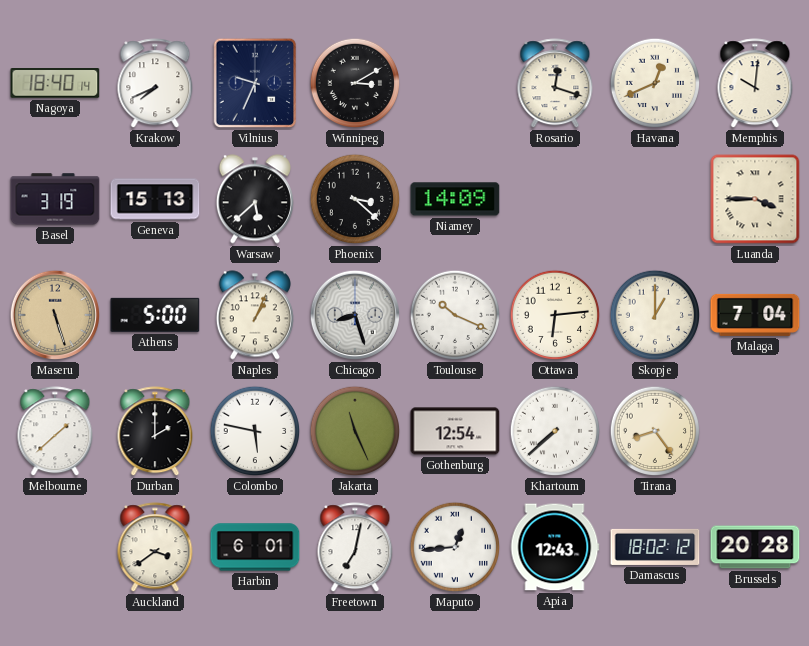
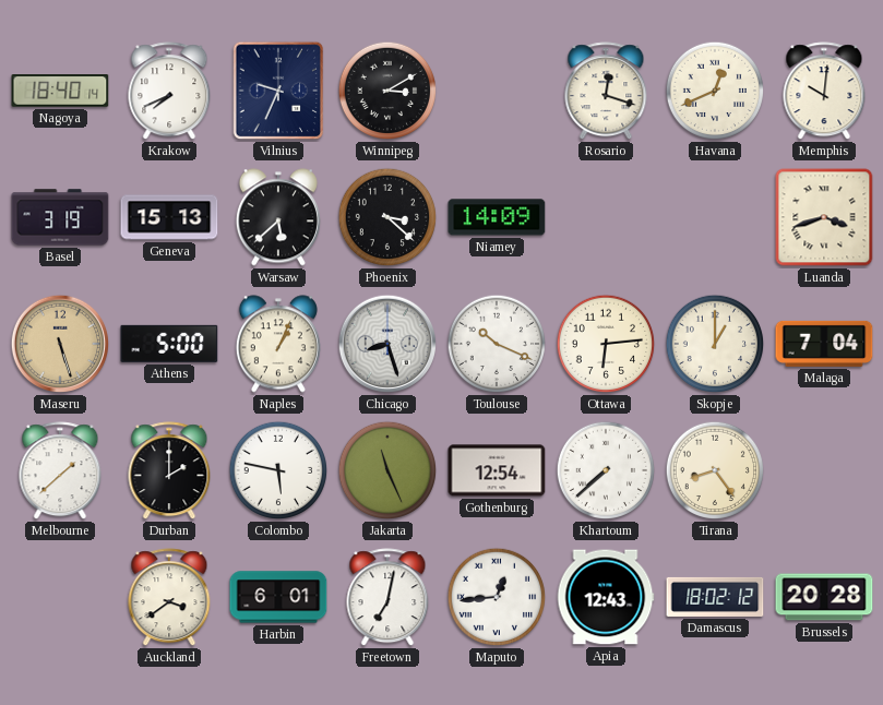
Luanda: 3:45 -> 3:42
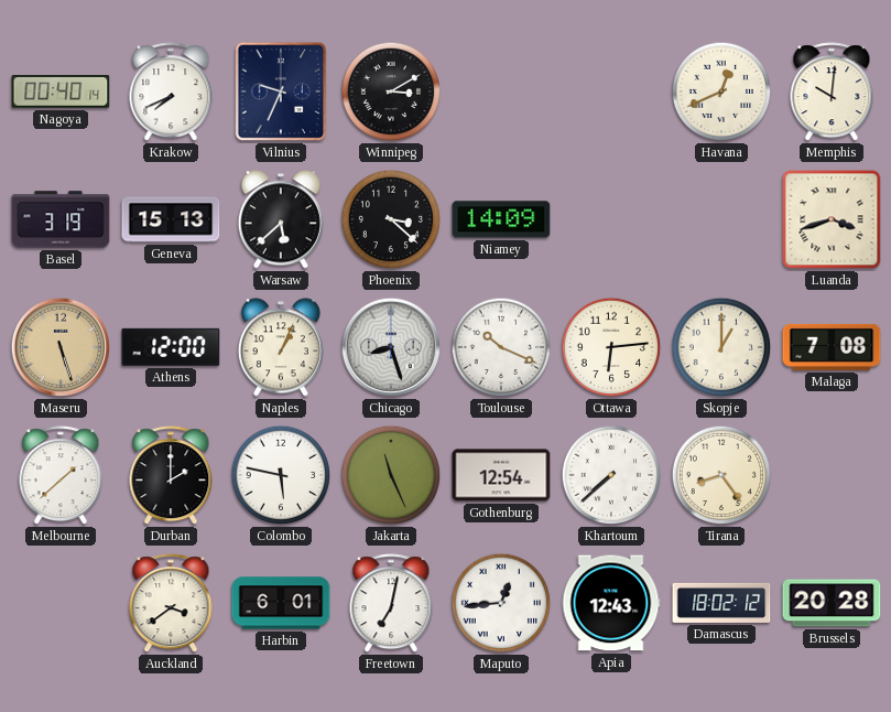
Nagoya: 18:40 -> 00:40
Rosario: 12:18 -> none
Athens: 5:00 -> 12:00
Malaga: 7:04 -> 7:08
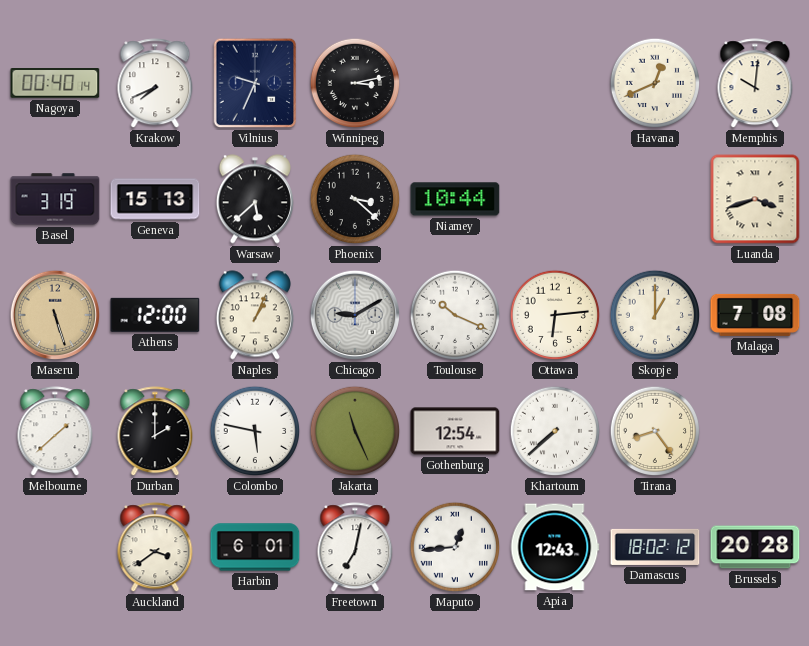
Winnipeg: 3:10 -> 3:13
Niamey: 14:09 -> 10:44
Chicago: 8:27 -> 9:10
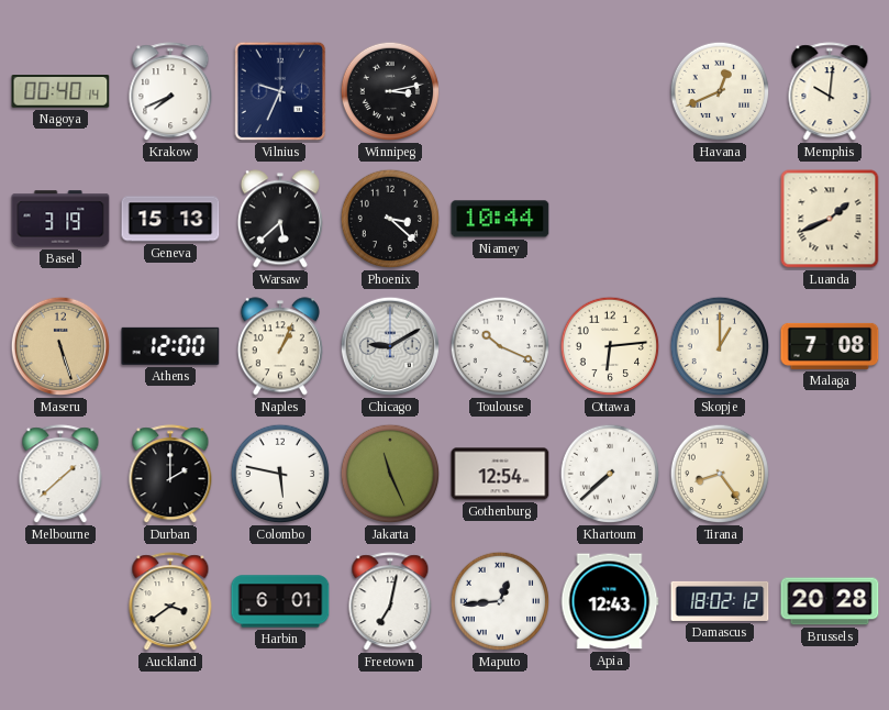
Luanda: 3:42 -> 1:41
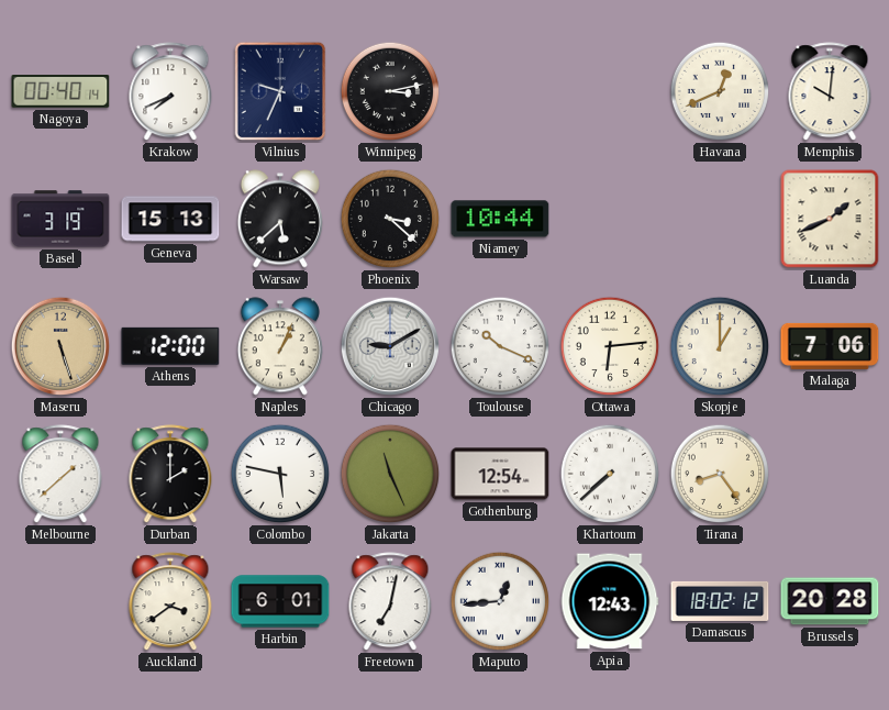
Malaga: 7:08 -> 7:06
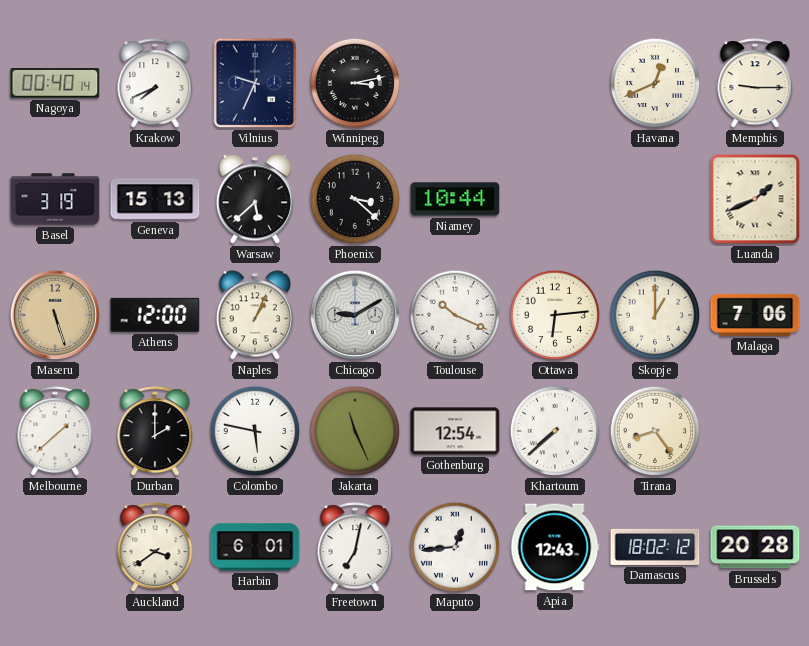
Memphis: 10:01 -> 9:15
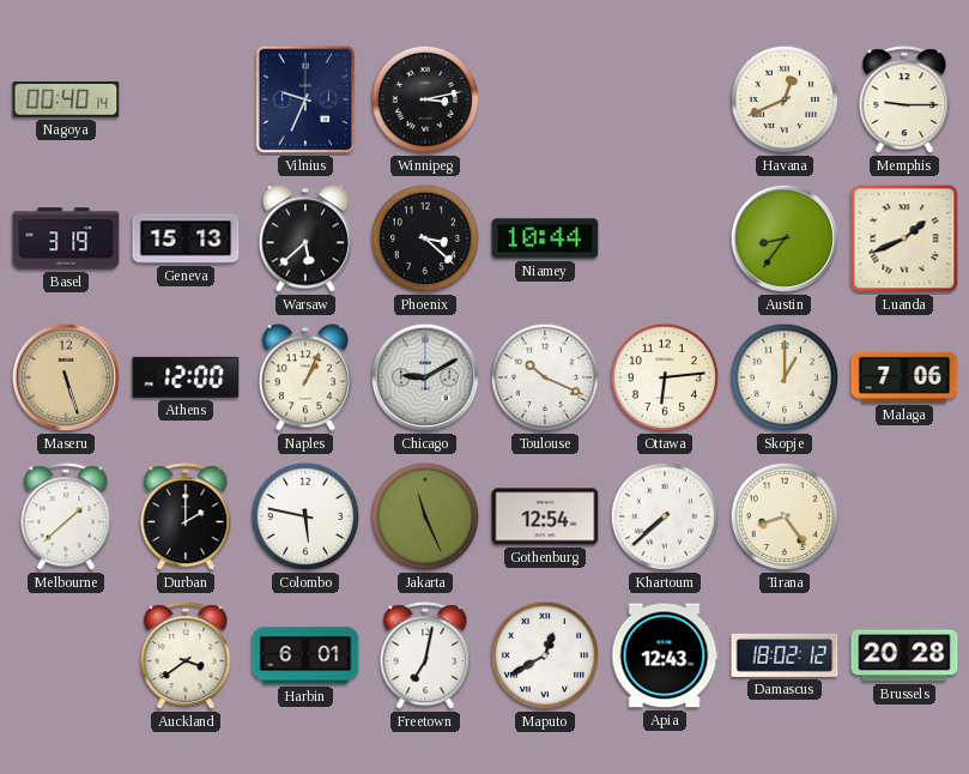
Krakow: 7:41 -> none
Austin: none -> 8:36
Maputo: 12:44 -> 12:40
